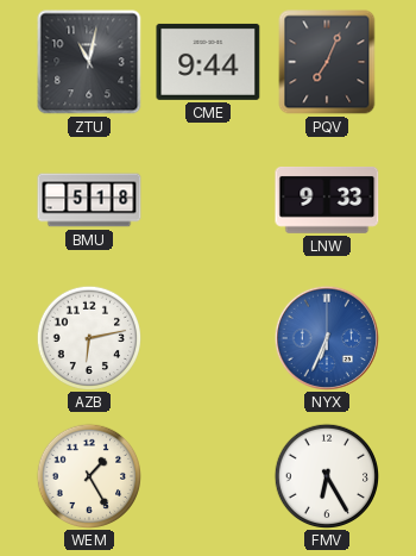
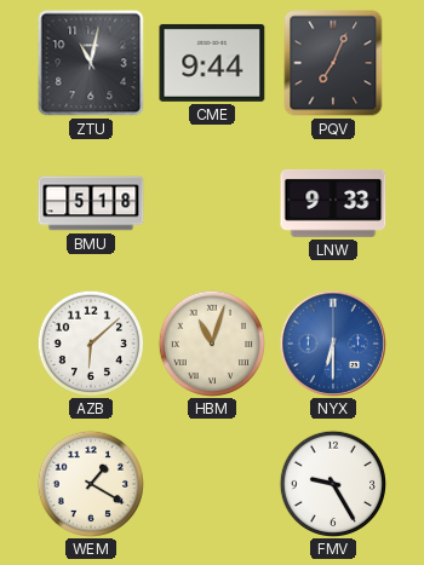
AZB: 6:13 -> 6:08
HBM: none -> 11:03
NYX: 6:34 -> 6:30
WEM: 1:25 -> 1:20
FMV: 6:25 -> 9:25
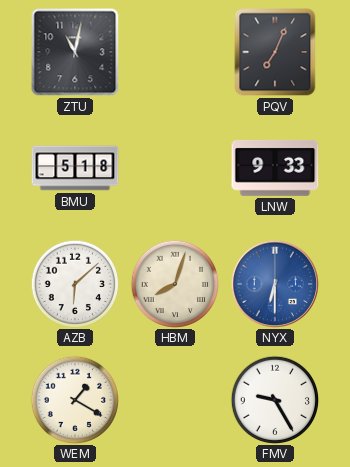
CME: 9:44 -> none
HBM: 11:03 -> 8:03
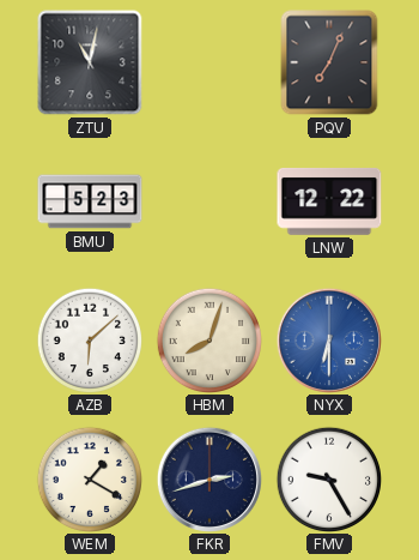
BMU: 5:18 -> 5:23
LNW: 9:33 -> 12:22
FKR: none -> 2:42
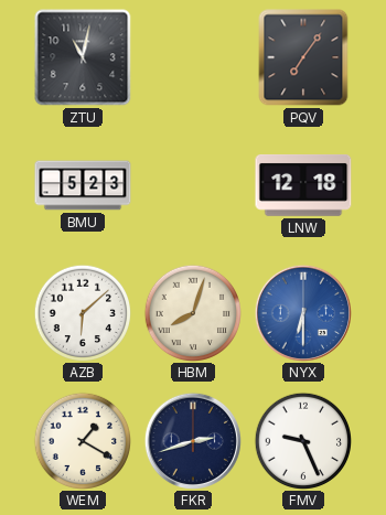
PQV: 7:04 -> 7:06
LNW: 12:22 -> 12:18
FMV: 9:25 -> 9:26
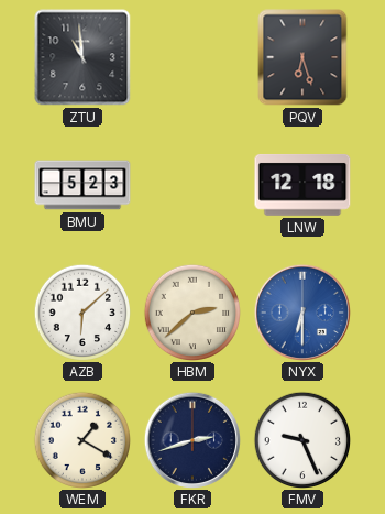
ZTU: 11:02 -> 10:59
PQV: 7:06 -> 6:27
HBM: 8:03 -> 2:38
